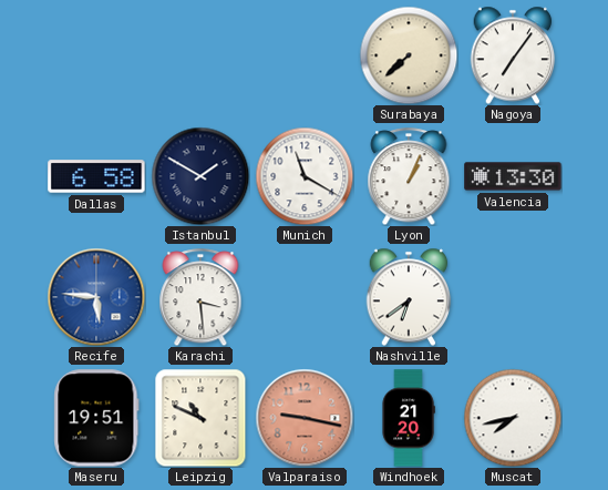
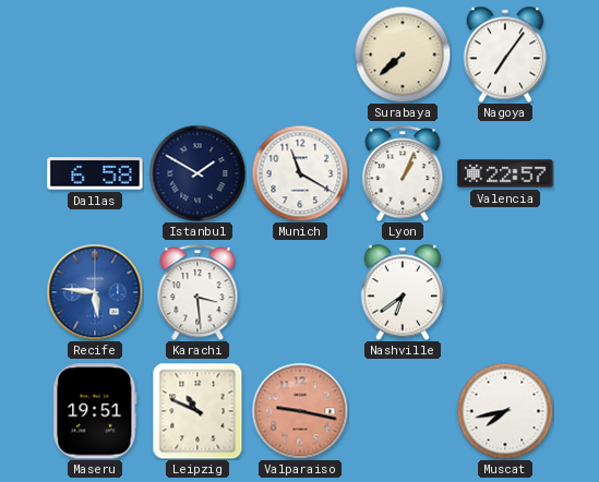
Valencia: 13:30 -> 22:57
Windhoek: 21:20 -> none
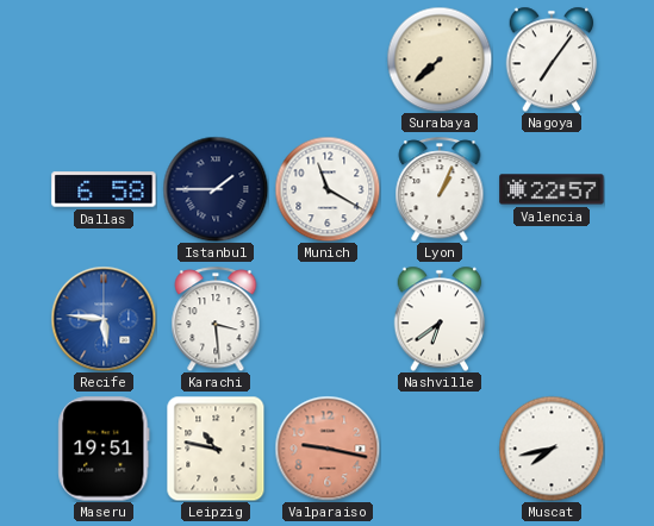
Istanbul: 1:50 -> 1:45
Leipzig: 10:49 -> 10:47
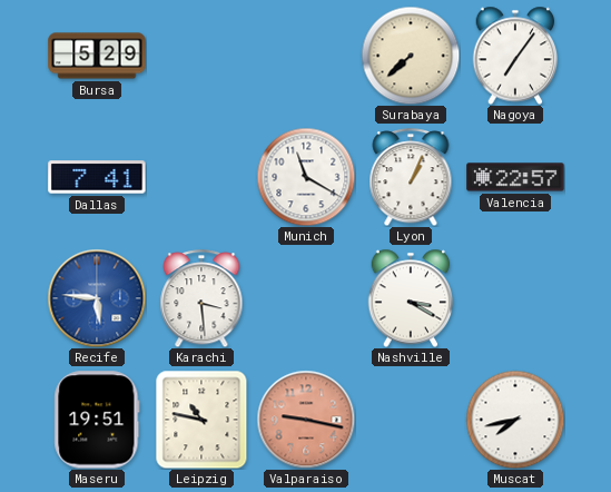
Bursa: none -> 5:29
Dallas: 6:58 -> 7:41
Istanbul: 1:45 -> none
Nashville: 6:39 -> 3:20
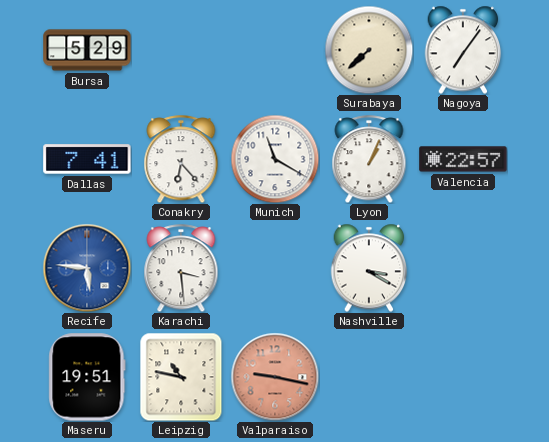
Conakry: none -> 6:23
Muscat: 7:43 -> none
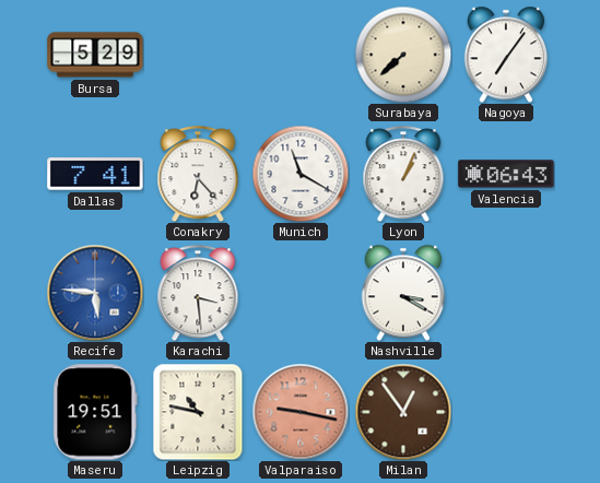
Valencia: 22:57 -> 06:43
Milan: none -> 12:54
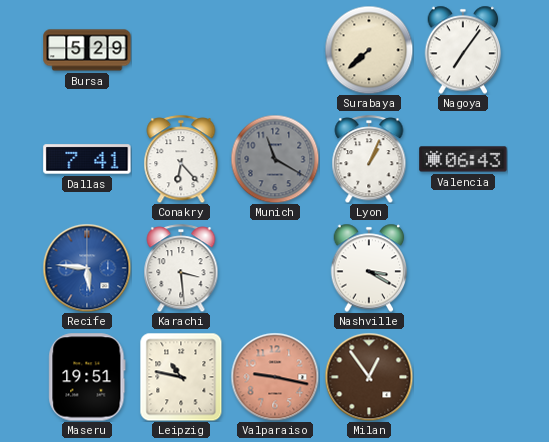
Munich dial: white -> grey
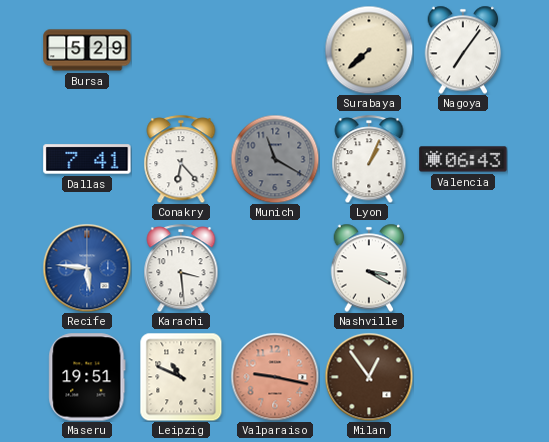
Leipzig: 10:47 -> 10:49
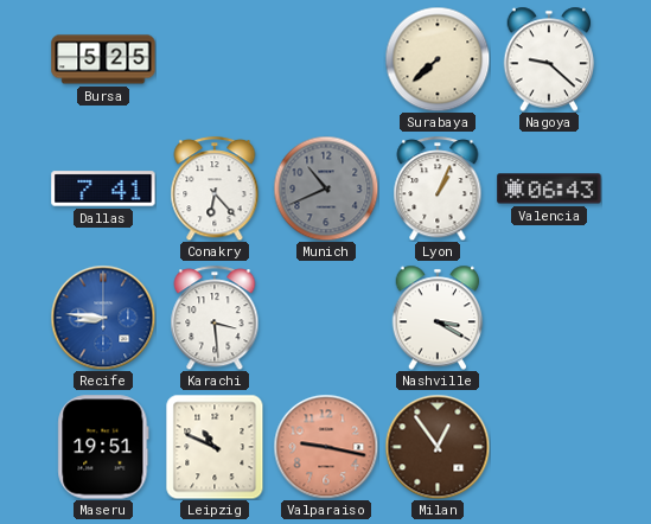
Bursa: 5:29 -> 5:25
Nagoya: 7:06 -> 9:22
Munich: 11:20 -> 10:41
Recife: 5:46 -> 8:46
